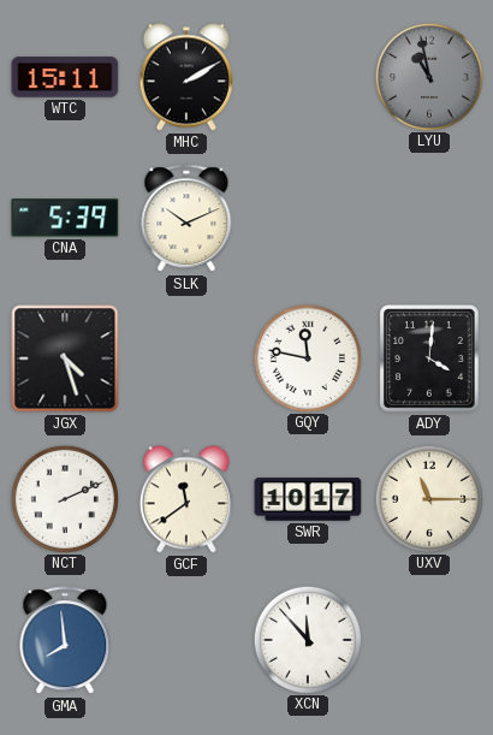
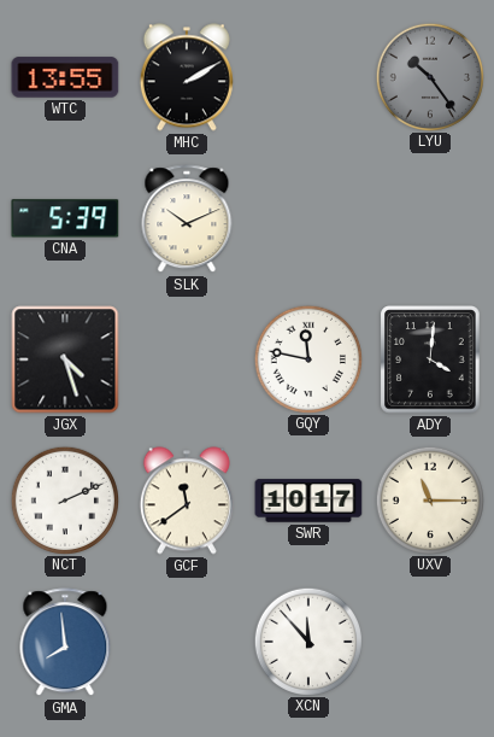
WTC: 15:11 -> 13:55
LYU: 10:58 -> 10:24
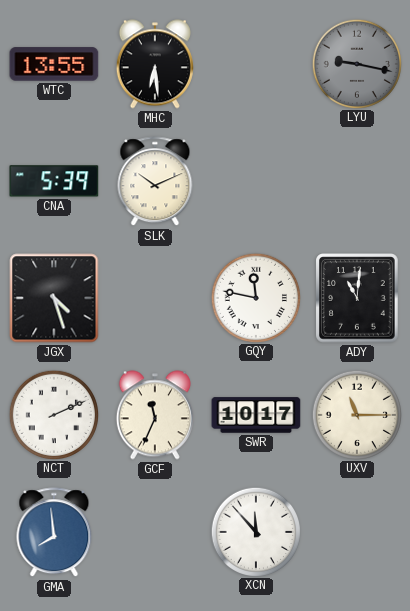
MHC: 2:10 -> 6:29
LYU: 10:24 -> 9:17
ADY: 4:01 -> 11:01
GCF: 11:39 -> 11:34
